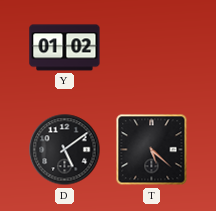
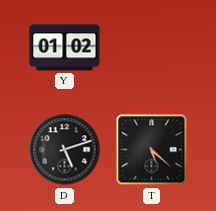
D: 5:09 -> 5:12
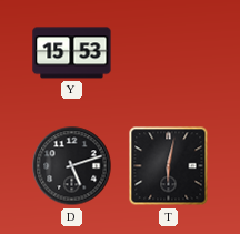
Y: 01:02 -> 15:53
T: 5:22 -> 6:02
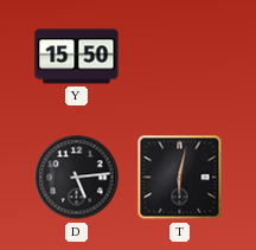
Y: 15:53 -> 15:50
D: 5:12 -> 5:14
